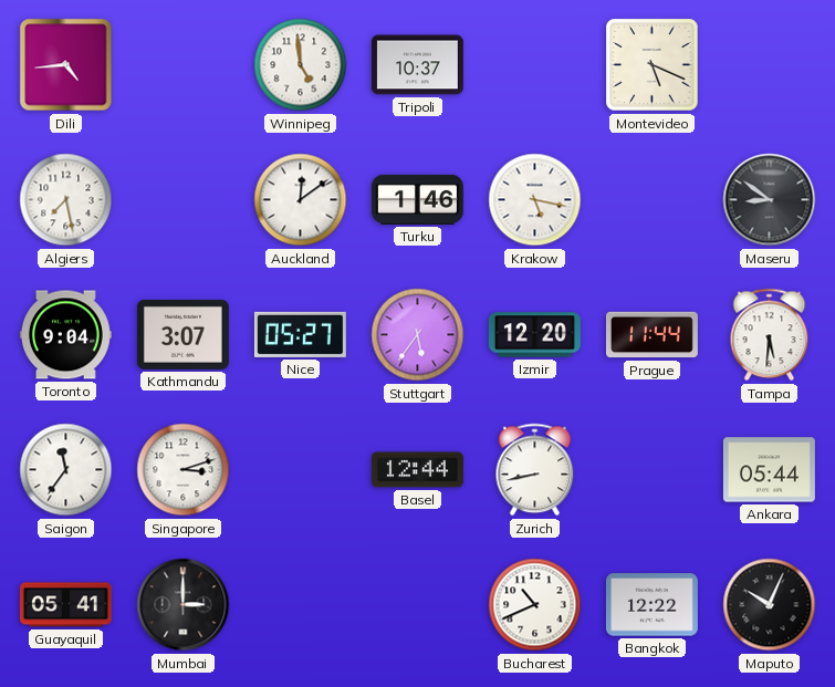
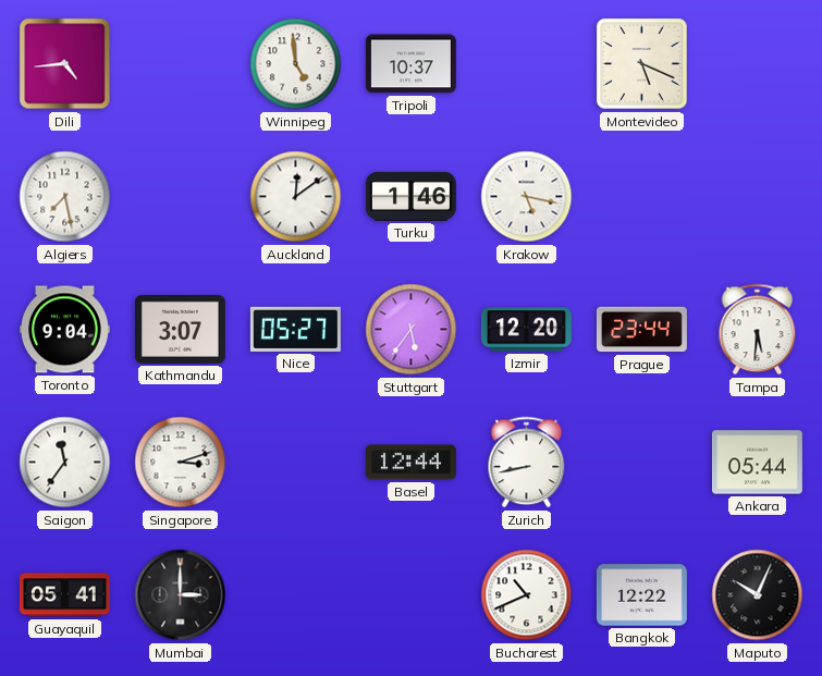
Maseru: 8:51 -> none
Prague: 11:44 -> 23:44
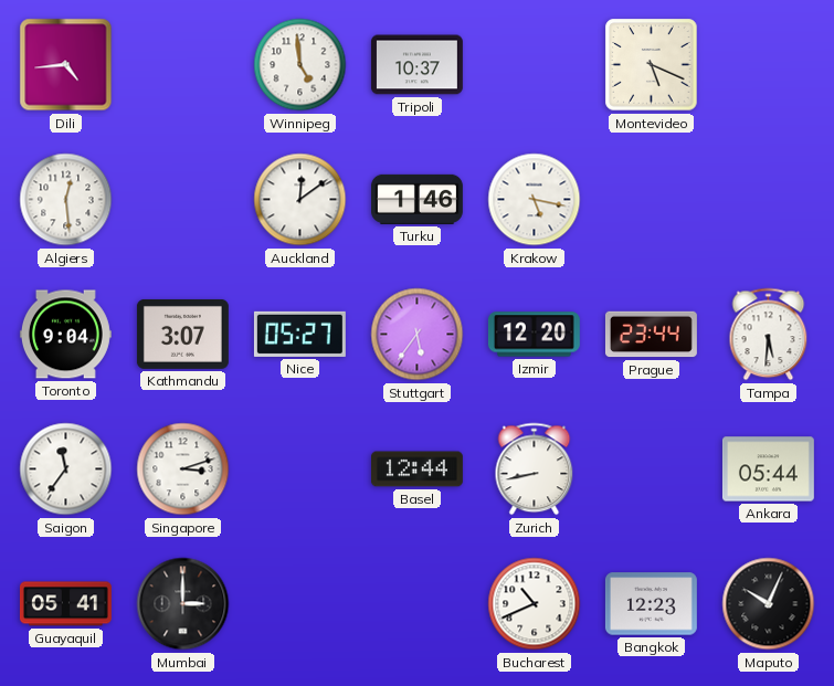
Algiers: 7:28 -> 12:29
Bangkok: 12:22 -> 12:23
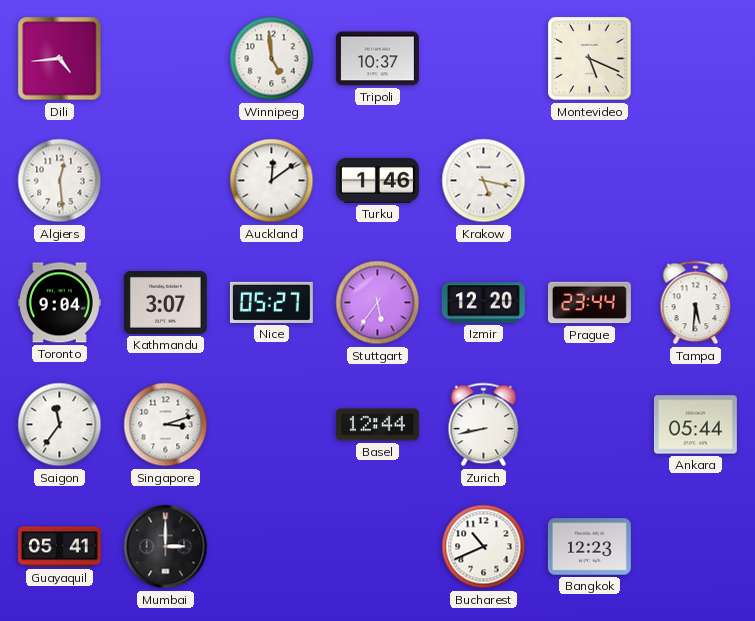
Maputo: 10:04 -> none
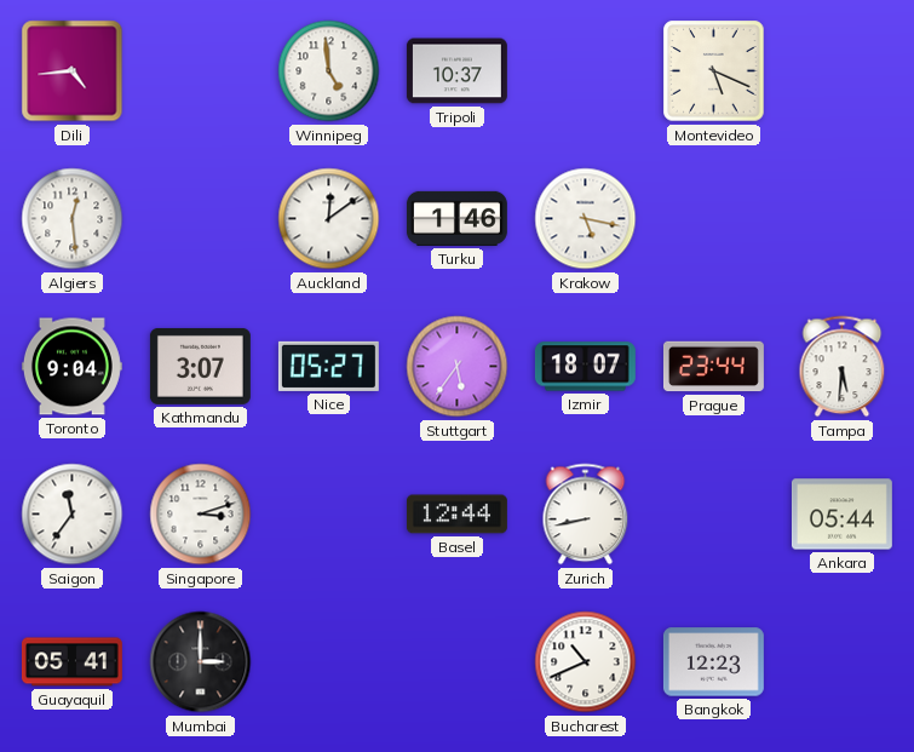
Izmir: 12:20 -> 18:07
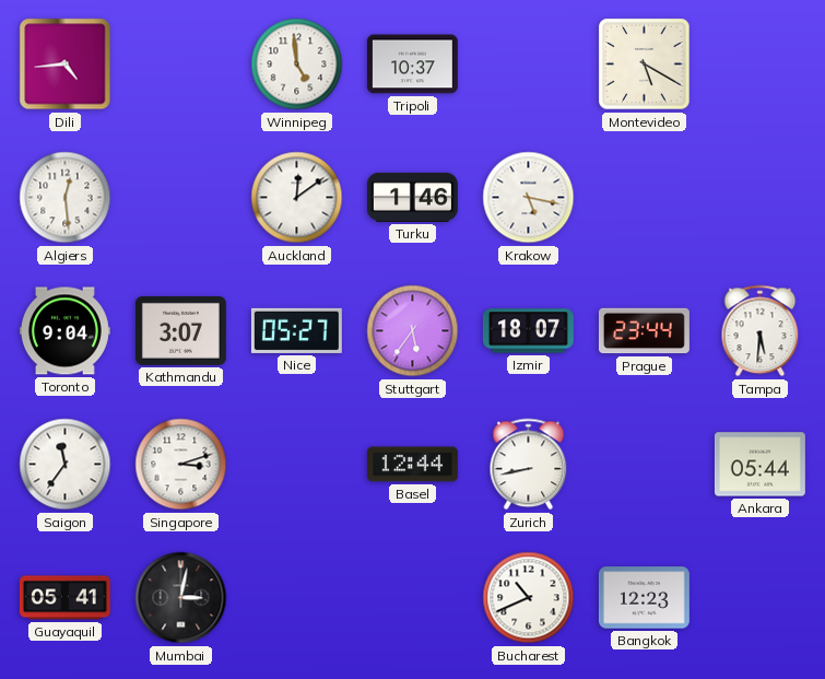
Montevideo: 5:19 -> 5:20
Mumbai: 3:00 -> 3:02
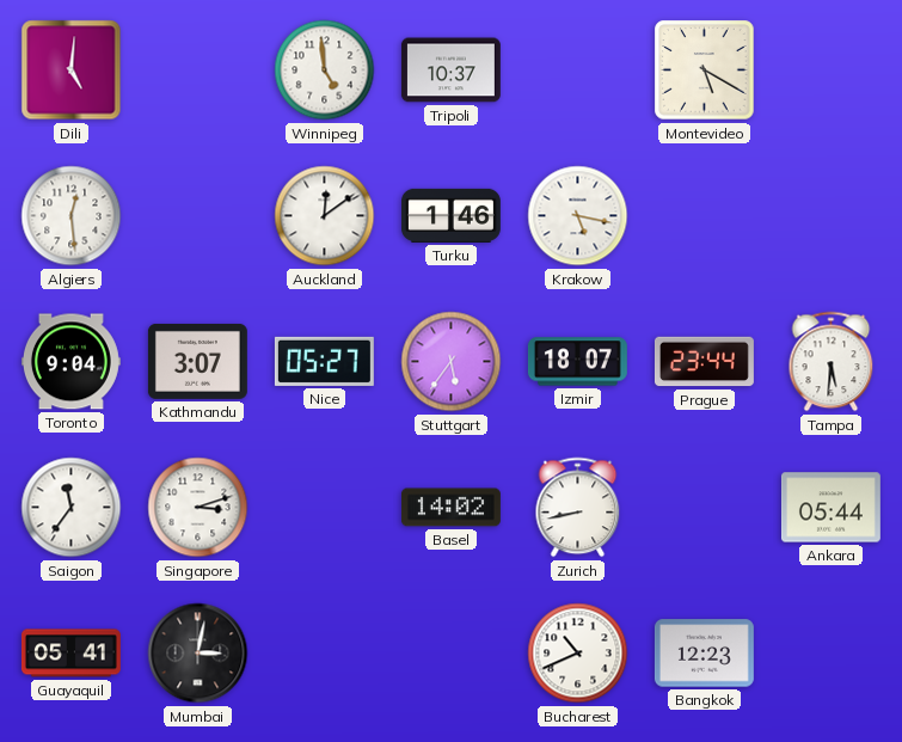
Dili: 4:44 -> 5:01
Basel: 12:44 -> 14:02
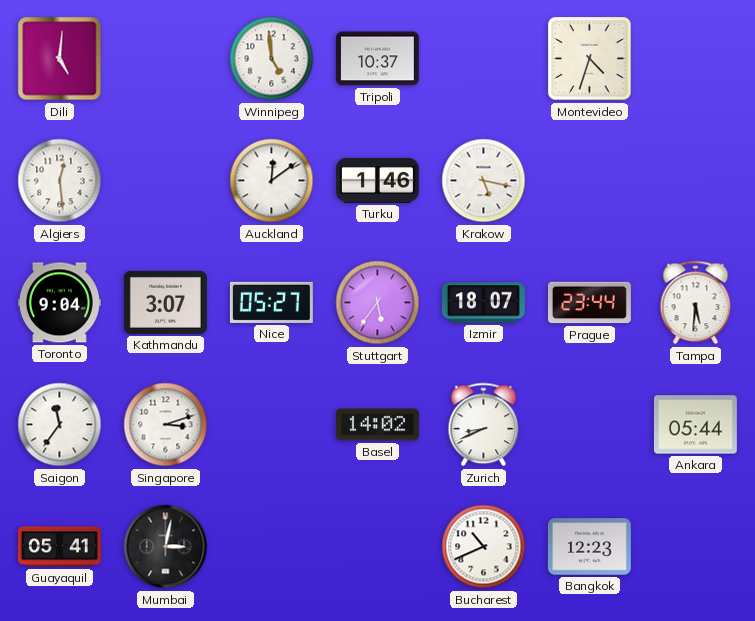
Montevideo: 5:20 -> 4:33
Zurich: 8:43 -> 8:41
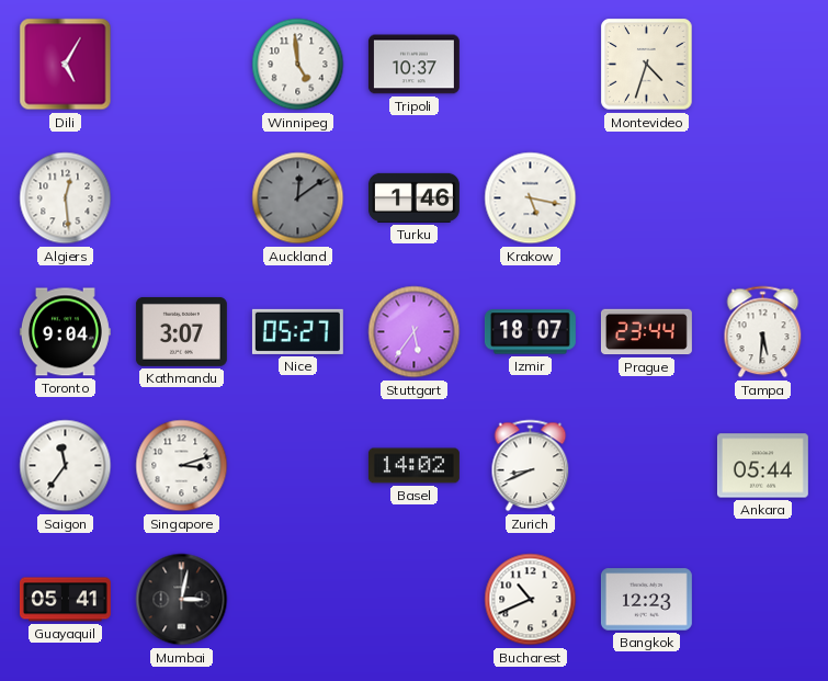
Dili: 5:01 -> 5:05
Auckland dial: white -> grey
